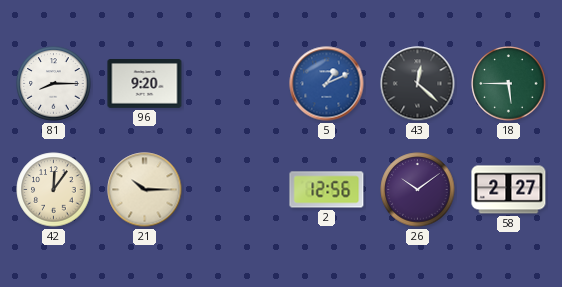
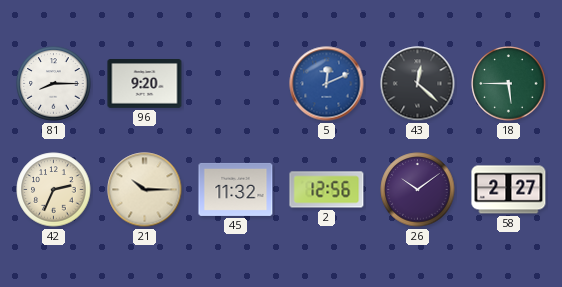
5: 1:11 -> 12:11
42: 12:06 -> 2:34
45: none -> 11:32
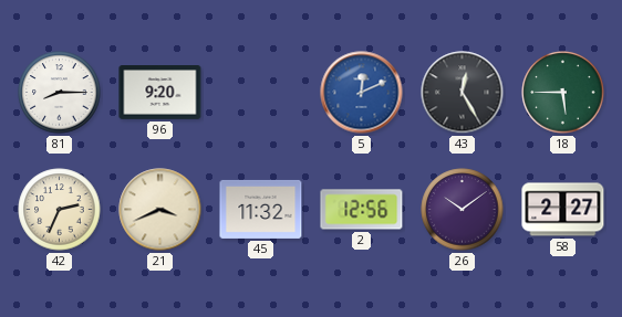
43: 12:22 -> 12:25
21: 10:15 -> 3:41
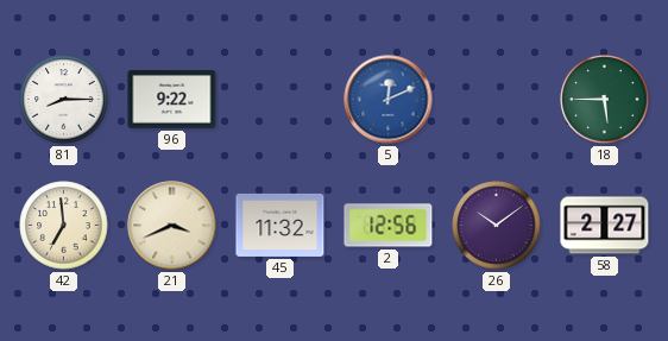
96: 9:20 -> 9:22
43: 12:25 -> none
42: 2:34 -> 6:59
